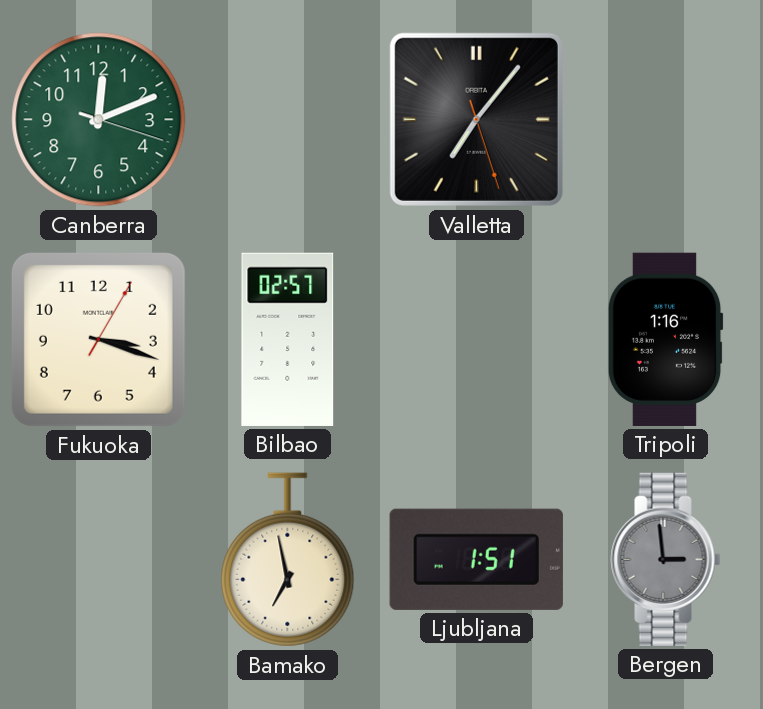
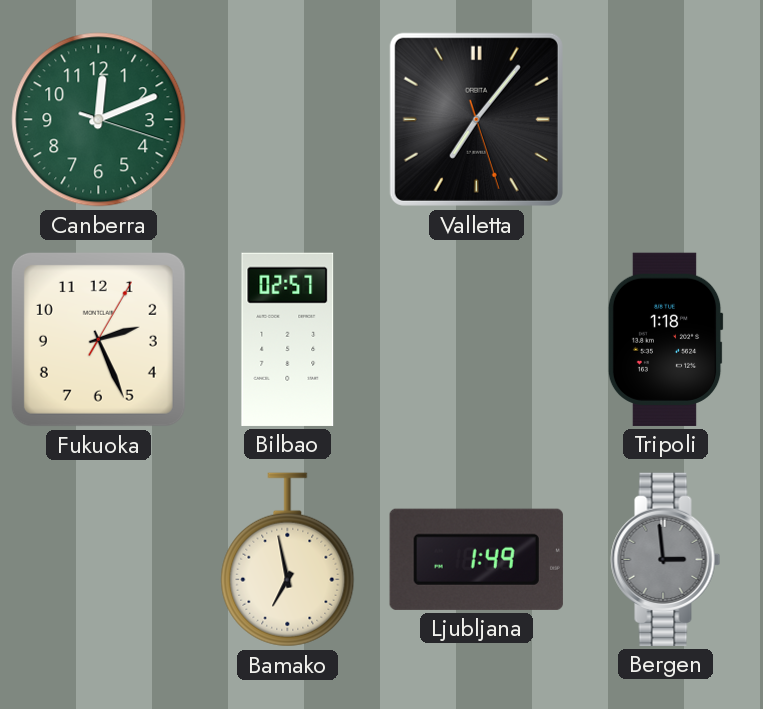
Fukuoka: 3:18 -> 2:26
Tripoli: 1:16 -> 1:18
Ljubljana: 1:51 -> 1:49
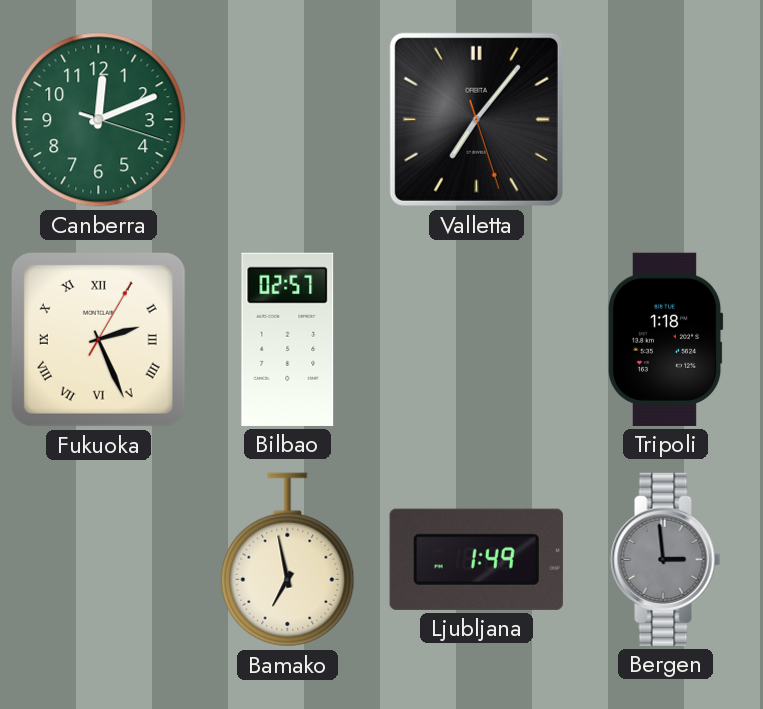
Fukuoka numerals: Arabic -> Roman
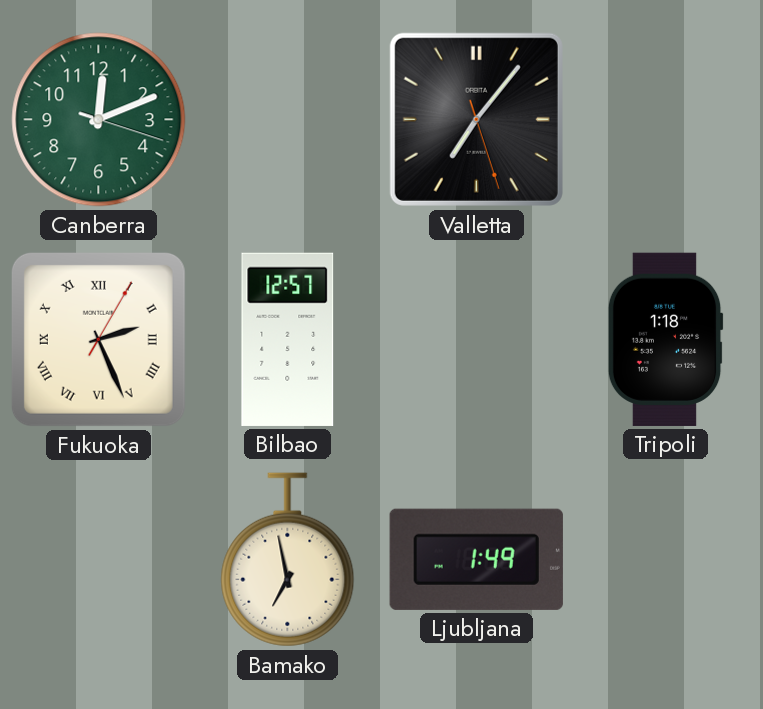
Bilbao: 02:57 -> 12:57
Bergen: 2:59 -> none
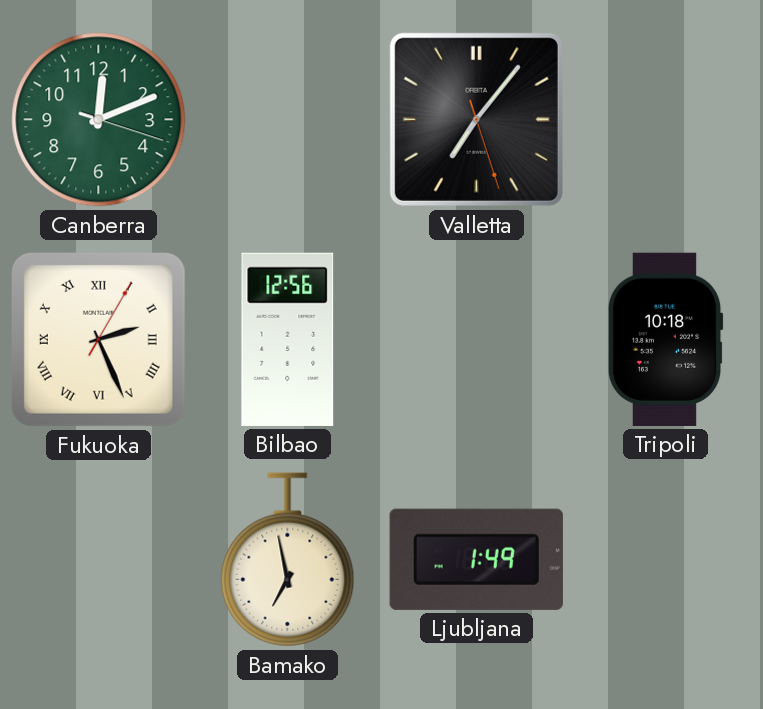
Bilbao: 12:57 -> 12:56
Tripoli: 1:18 -> 10:18
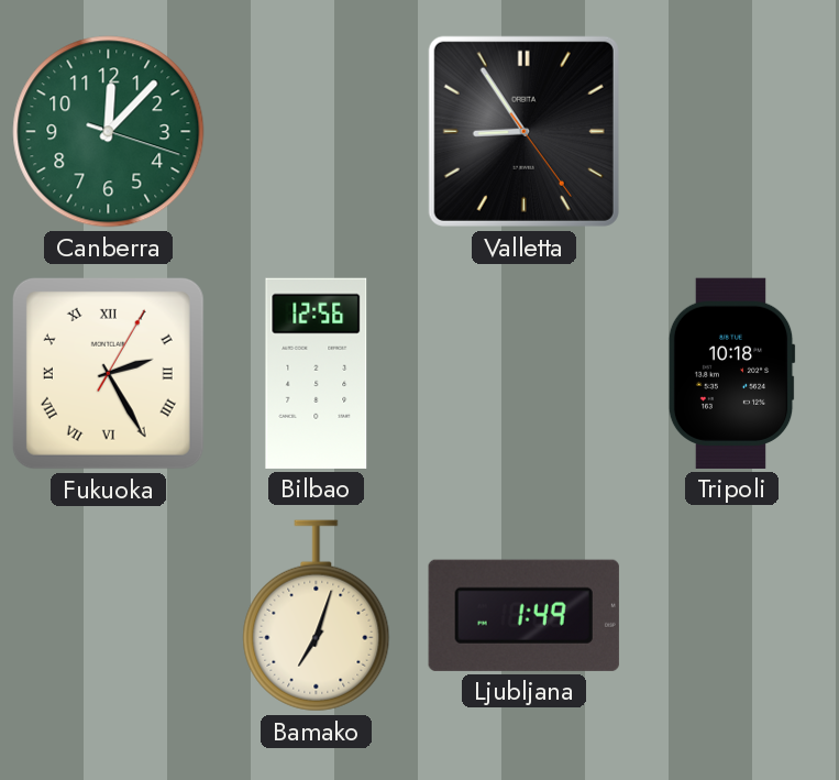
Canberra: 12:11 -> 12:07
Valletta: 7:06 -> 8:54
Fukuoka: 2:26 -> 2:25
Bamako: 6:58 -> 7:03
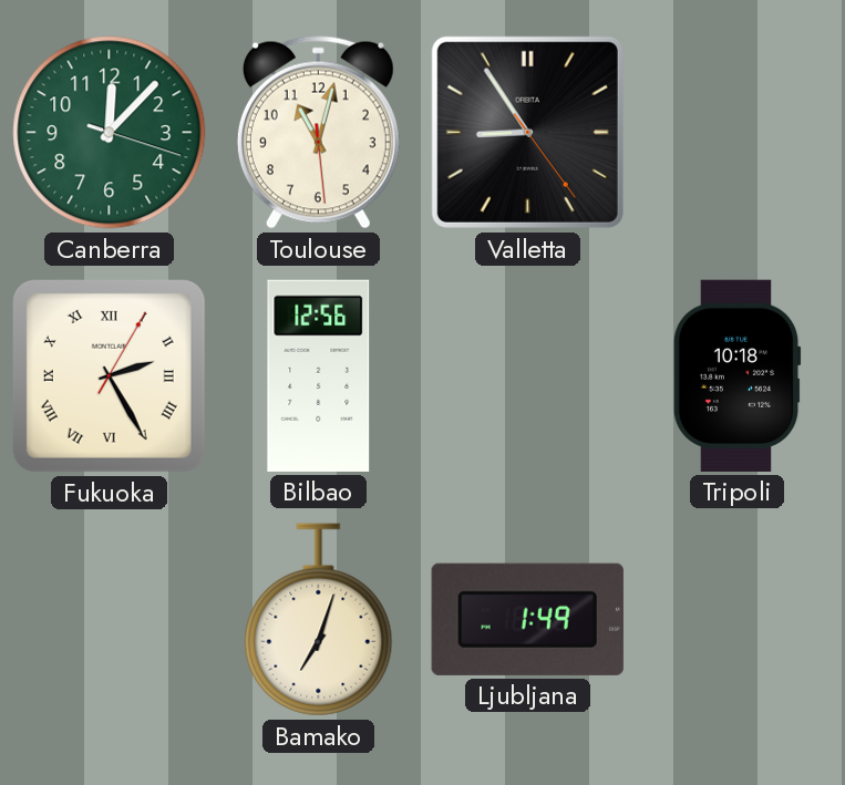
Toulouse: none -> 11:02
